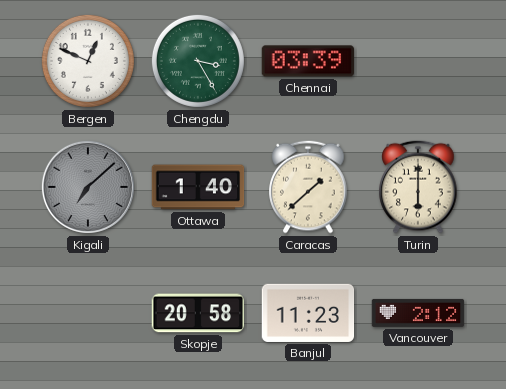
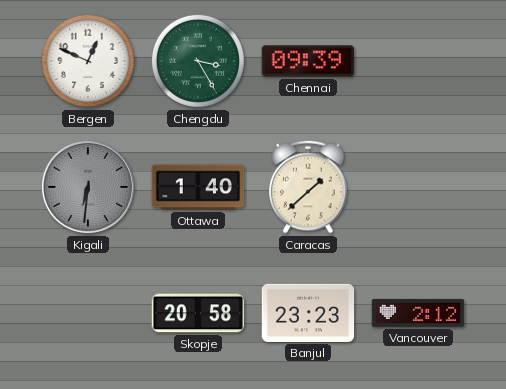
Chennai: 03:39 -> 09:39
Kigali: 7:08 -> 6:31
Turin: 6:00 -> none
Banjul: 11:23 -> 23:23
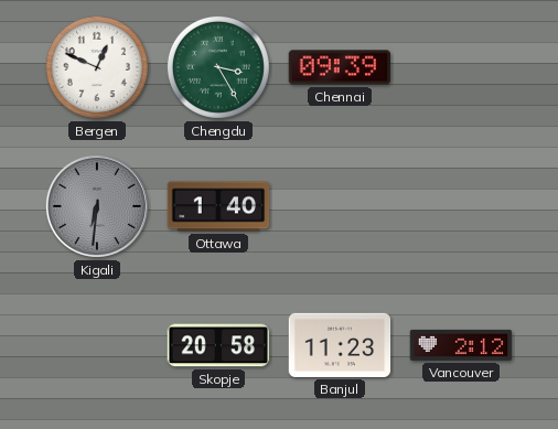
Caracas: 1:38 -> none
Banjul: 23:23 -> 11:23
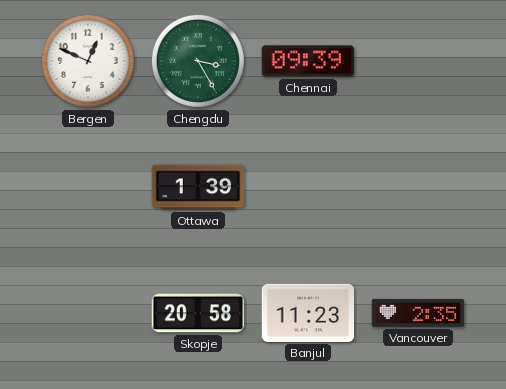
Kigali: 6:31 -> none
Ottawa: 1:40 -> 1:39
Vancouver: 2:12 -> 2:35
